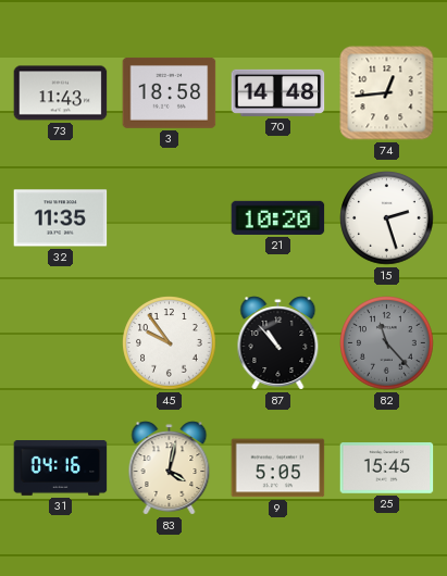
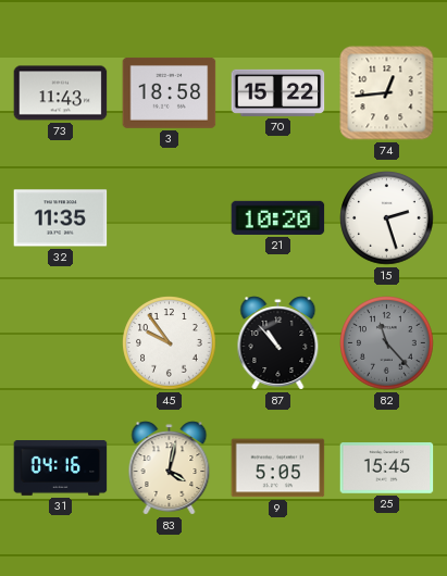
70: 14:48 -> 15:22
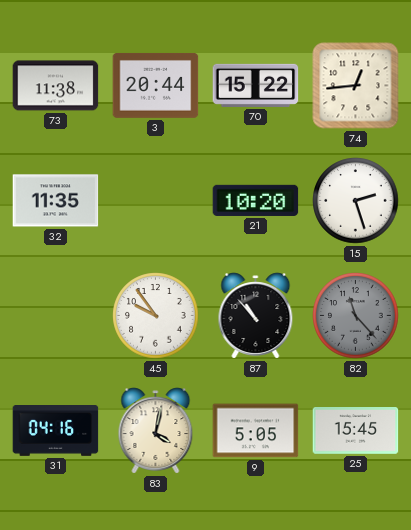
73: 11:43 -> 11:38
3: 18:58 -> 20:44
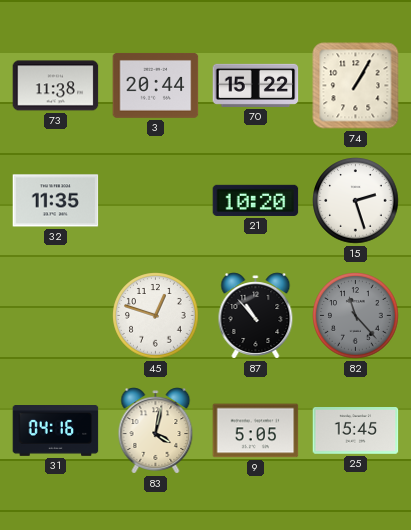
74: 12:44 -> 1:05
45: 9:54 -> 12:48
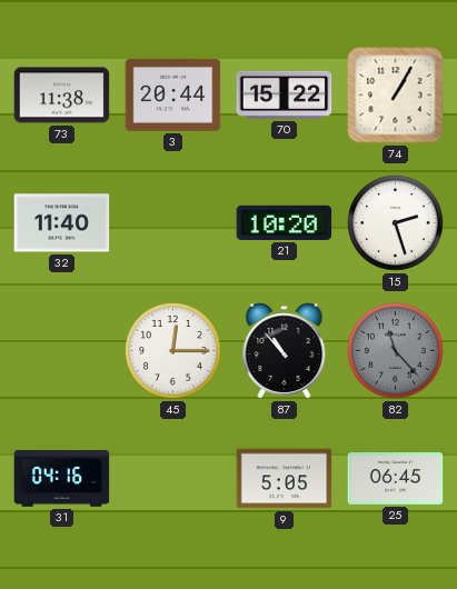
32: 11:35 -> 11:40
45: 12:48 -> 12:15
83: 4:02 -> none
25: 15:45 -> 06:45
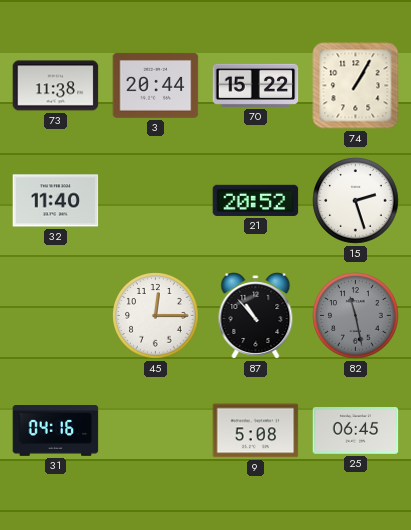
21: 10:20 -> 20:52
82: 11:23 -> 11:28
9: 5:05 -> 5:08
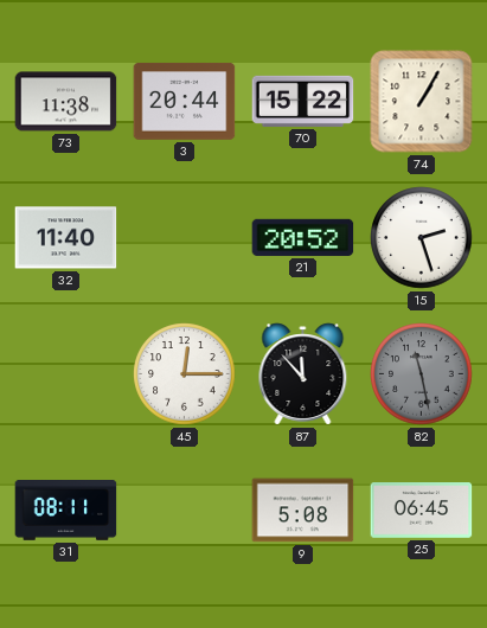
87: 10:53 -> 11:53
31: 04:16 -> 08:11
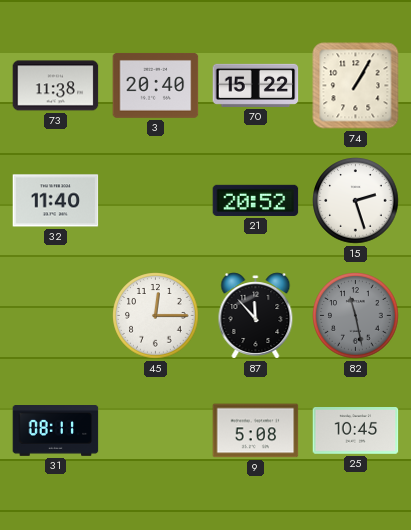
3: 20:44 -> 20:40
25: 06:45 -> 10:45
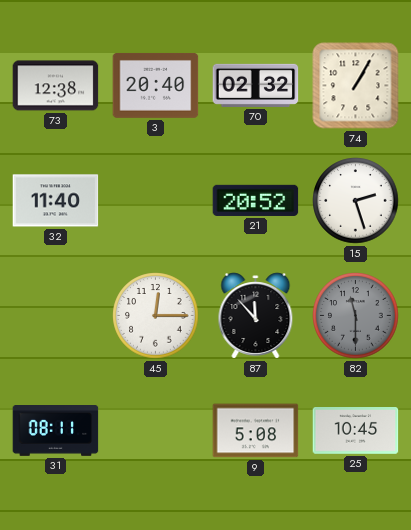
73: 11:38 -> 12:38
70: 15:22 -> 02:32
82: 11:28 -> 11:30
